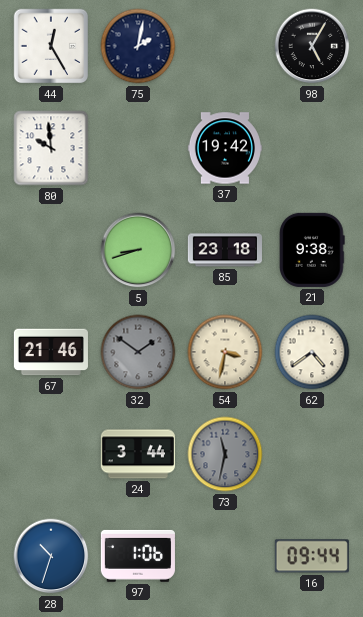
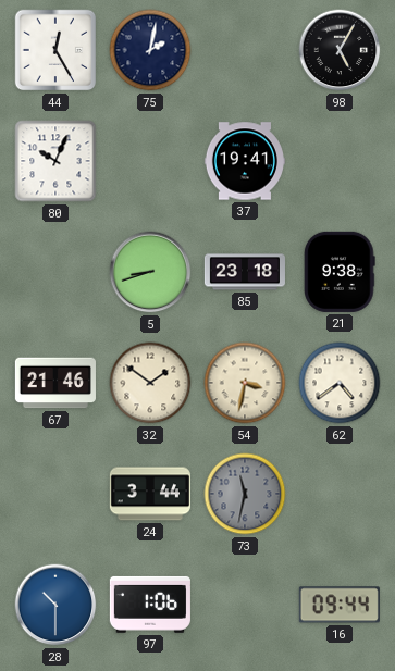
80: 9:59 -> 10:04
37: 19:42 -> 19:41
32 dial: grey -> cream
28: 10:33 -> 10:30
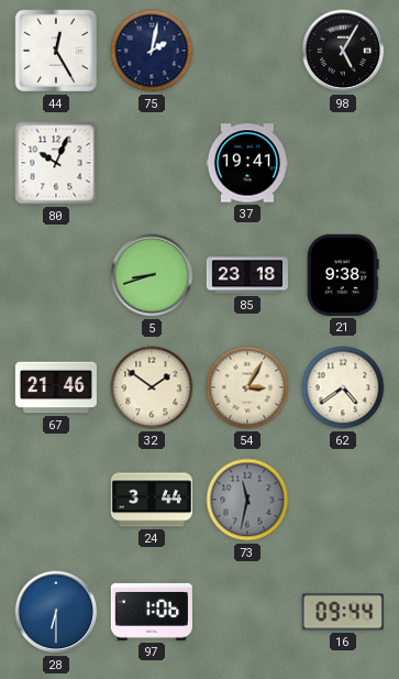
54: 3:32 -> 3:05
28: 10:30 -> 6:30
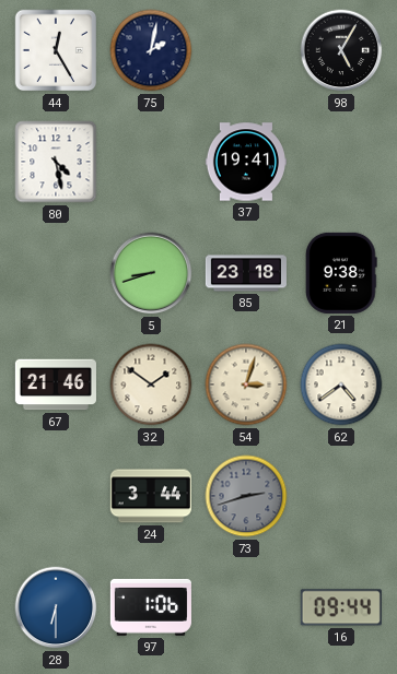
80: 10:04 -> 4:28
54: 3:05 -> 3:03
73: 11:32 -> 2:42
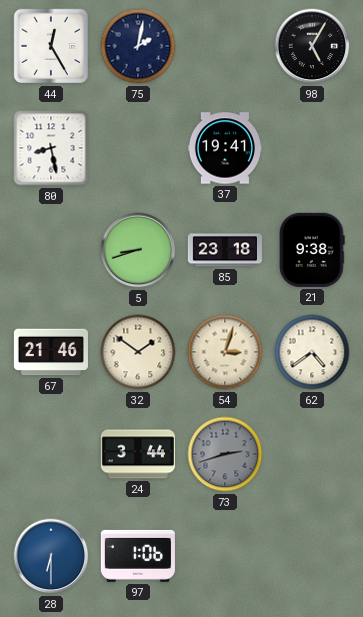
80: 4:28 -> 8:28
16: 09:44 -> none
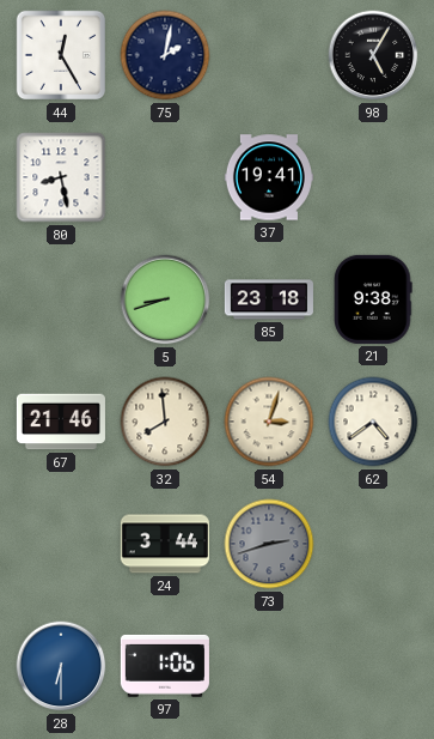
32: 1:51 -> 7:59
